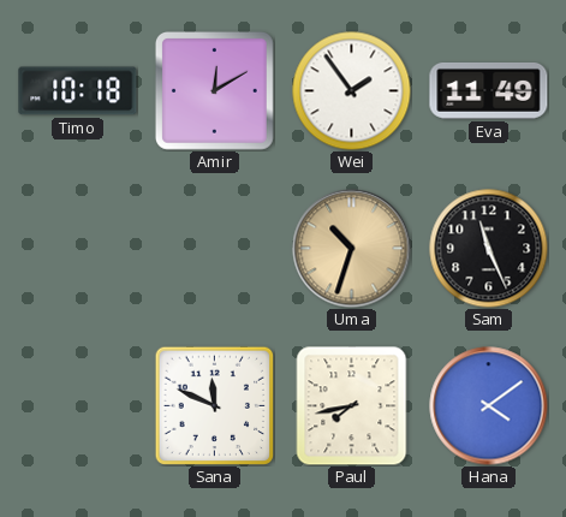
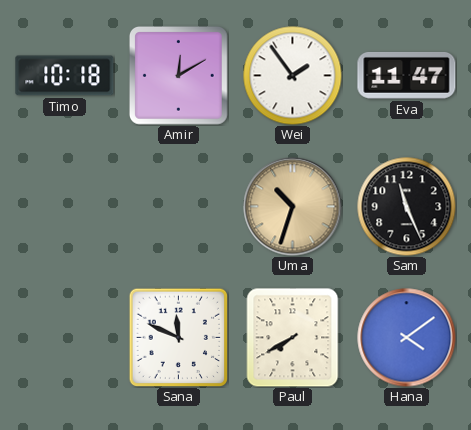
Eva: 11:49 -> 11:47
Paul: 7:43 -> 7:40
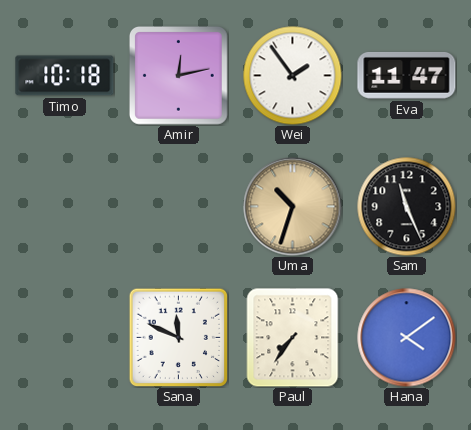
Amir: 12:10 -> 12:13
Paul: 7:40 -> 7:36
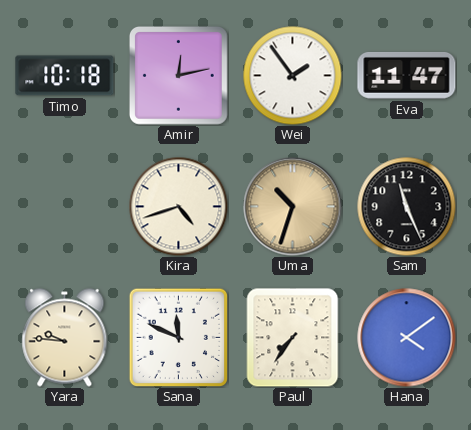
Kira: none -> 4:42
Yara: none -> 9:46
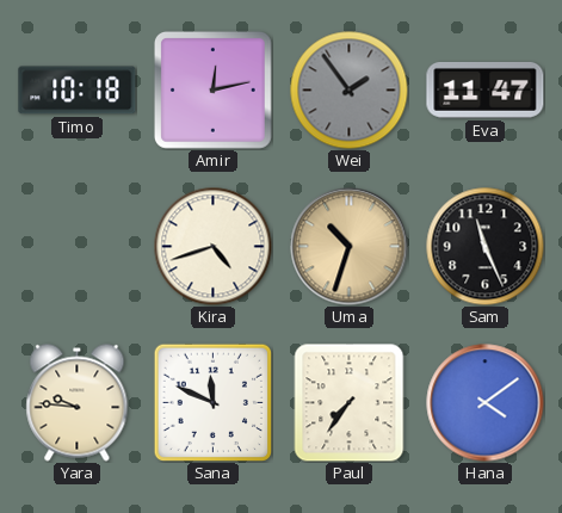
Wei dial: white -> grey
